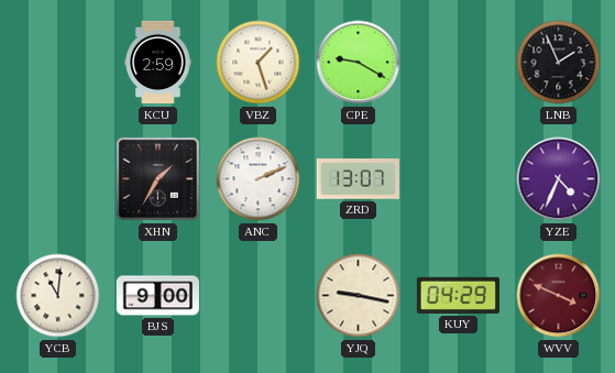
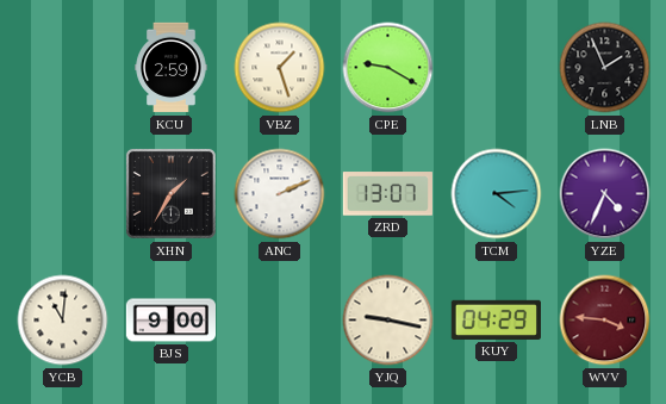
TCM: none -> 4:14
WVV: 3:49 -> 3:46
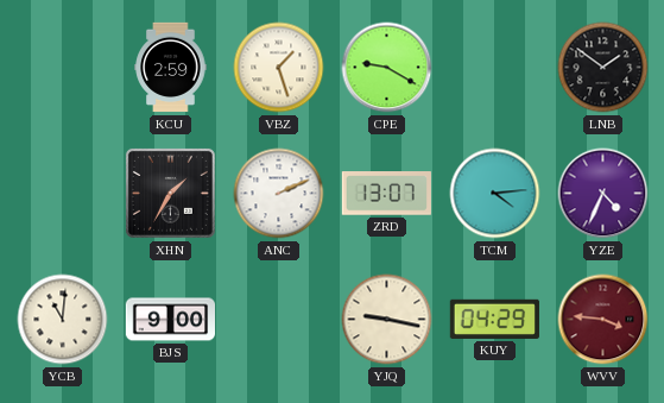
LNB: 1:56 -> 1:51
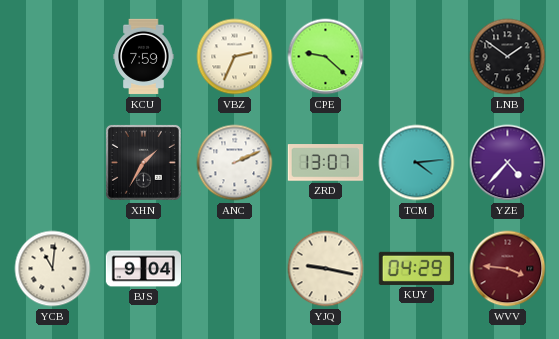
KCU: 2:59 -> 7:59
VBZ: 1:27 -> 2:34
CPE: 9:20 -> 9:22
YZE: 4:34 -> 4:37
BJS: 9:00 -> 9:04
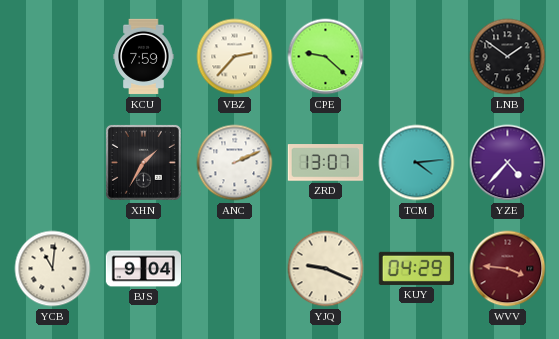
VBZ: 2:34 -> 2:37
YJQ: 9:17 -> 9:19
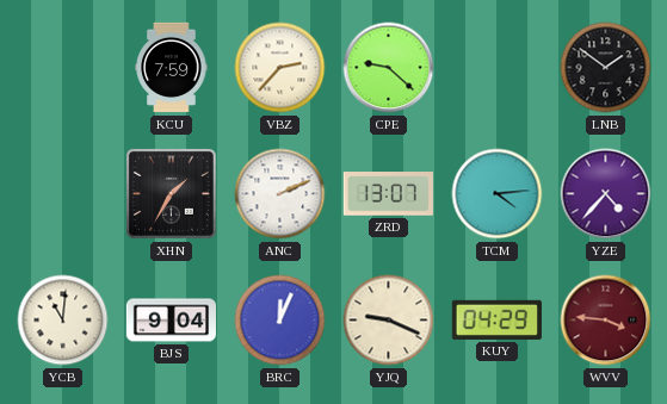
BRC: none -> 12:04
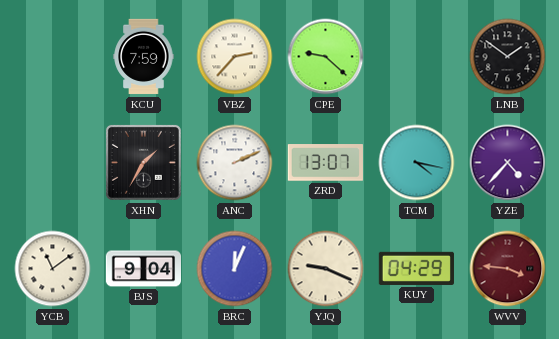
TCM: 4:14 -> 4:17
YCB: 11:01 -> 11:09
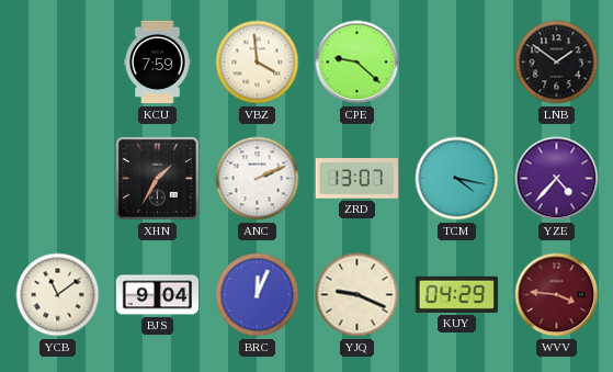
VBZ: 2:37 -> 3:59
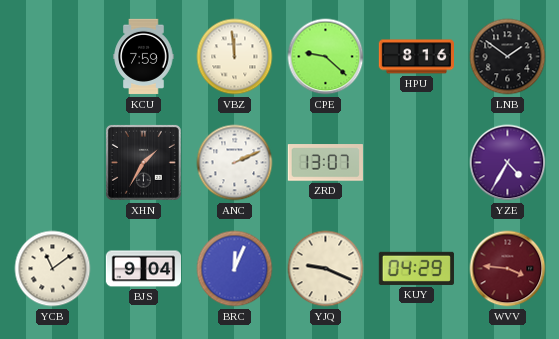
VBZ: 3:59 -> 11:59
HPU: none -> 8:16
TCM: 4:17 -> none
YZE: 4:37 -> 4:35
